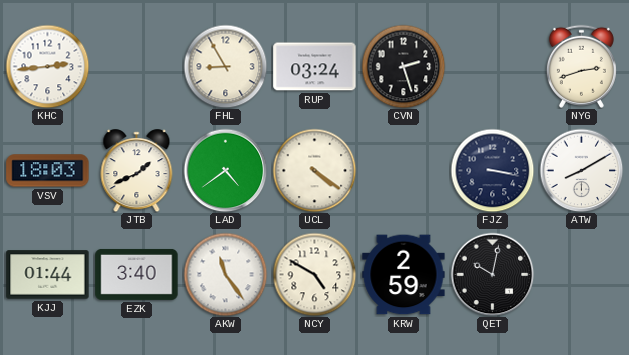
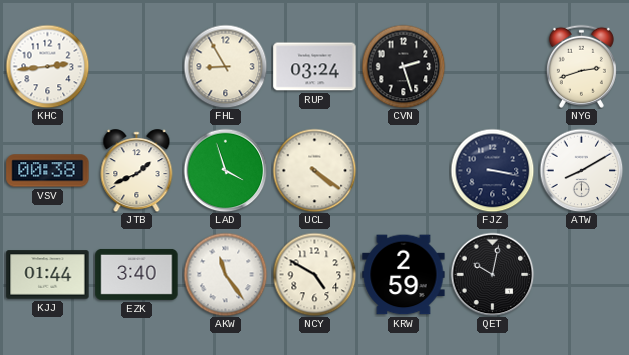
VSV: 18:03 -> 00:38
LAD: 4:39 -> 3:57
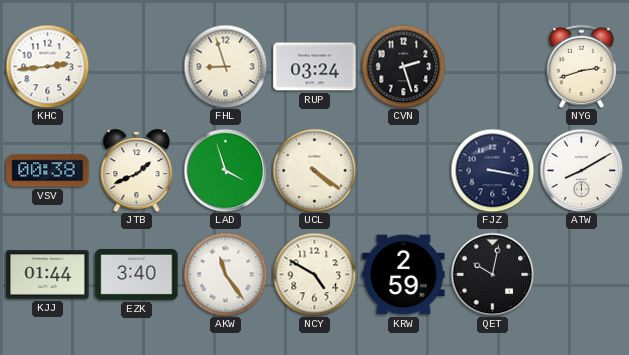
FHL: 8:55 -> 8:57
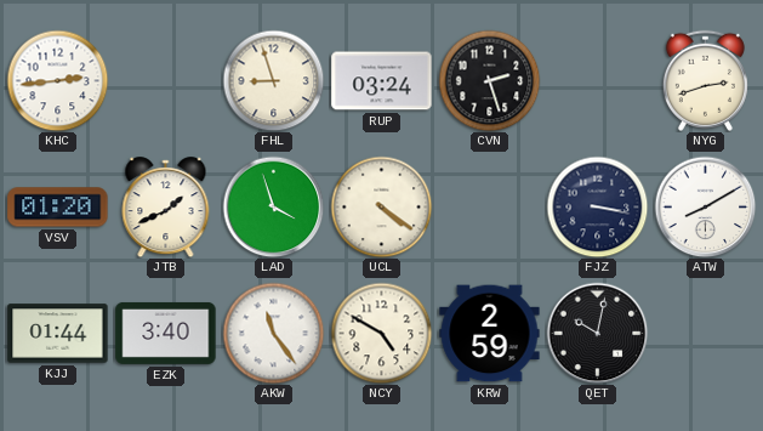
VSV: 00:38 -> 01:20
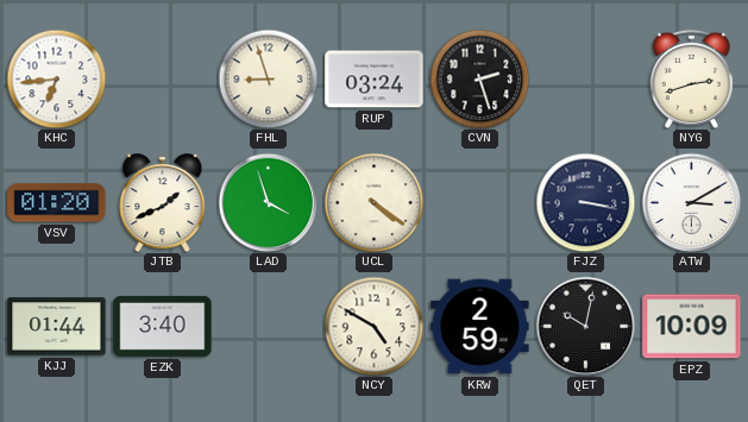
KHC: 2:44 -> 6:44
ATW: 8:10 -> 3:10
AKW: 11:24 -> none
EPZ: none -> 10:09
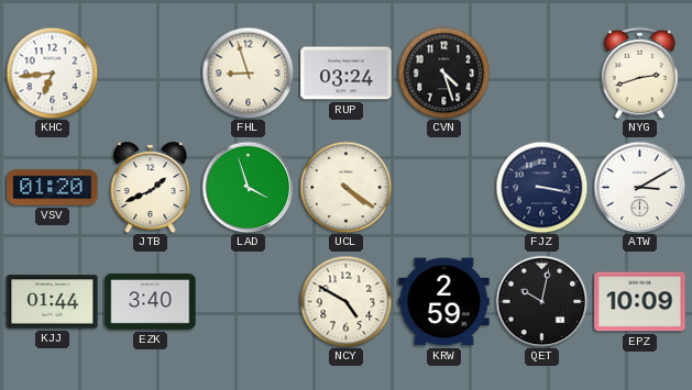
CVN: 2:27 -> 4:27
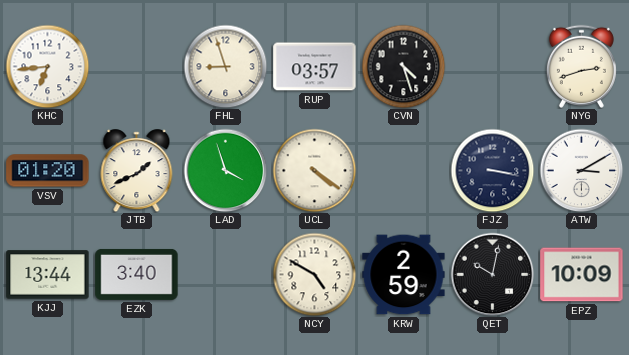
RUP: 03:24 -> 03:57
KJJ: 01:44 -> 13:44
